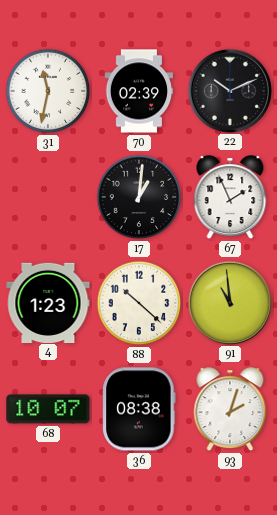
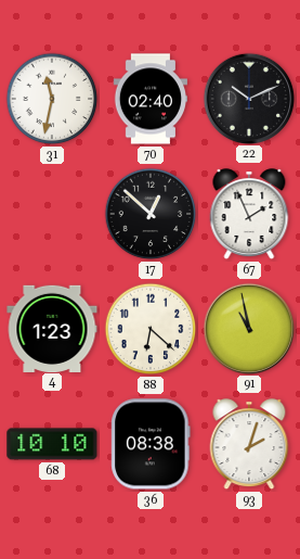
70: 02:39 -> 02:40
17: 1:01 -> 12:52
88: 10:22 -> 6:22
91: 10:59 -> 10:58
68: 10:07 -> 10:10
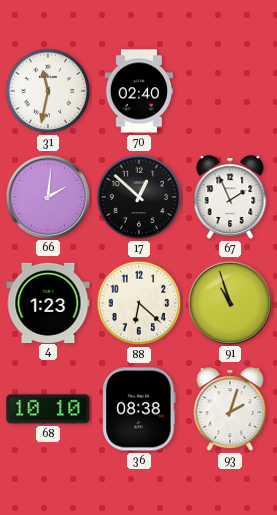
22: 10:11 -> none
66: none -> 2:01
91: 10:58 -> 10:57
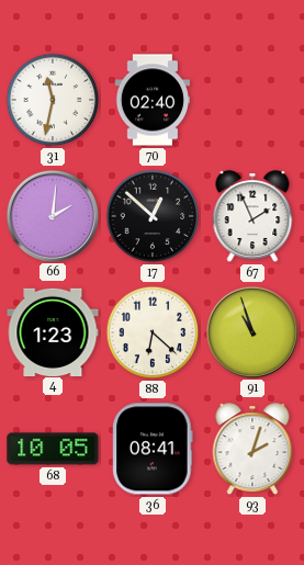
68: 10:10 -> 10:05
36: 08:38 -> 08:41
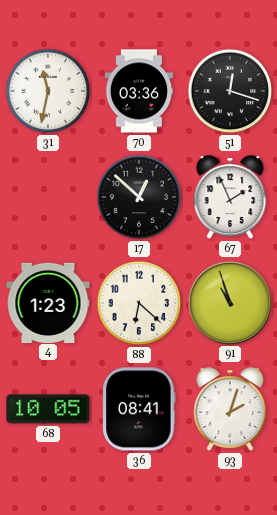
70: 02:40 -> 03:36
51: none -> 12:18
66: 2:01 -> none
